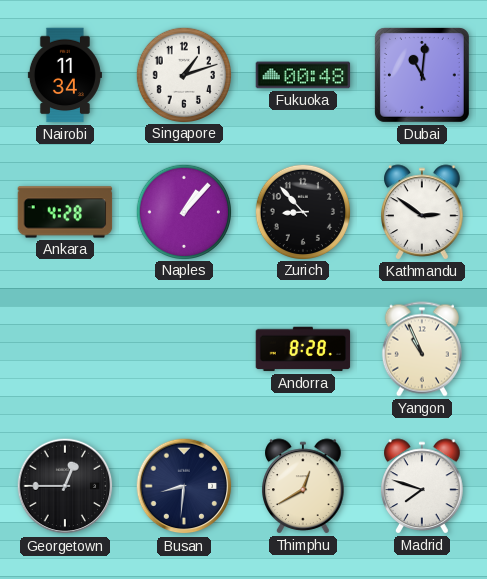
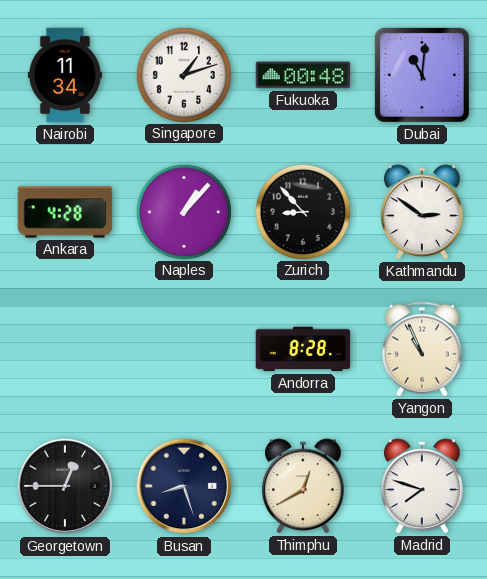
Busan: 8:31 -> 8:27
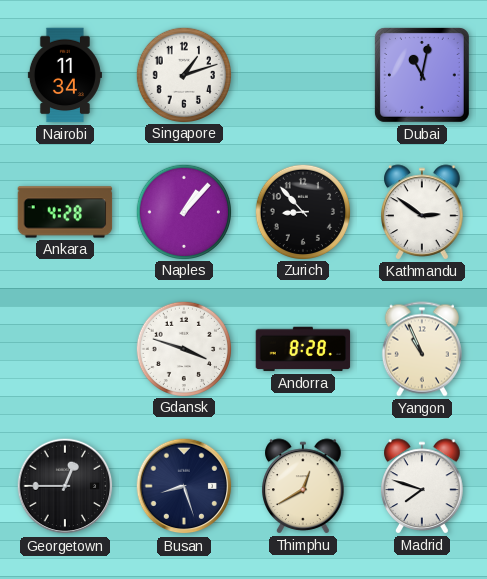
Fukuoka: 00:48 -> none
Dubai: 11:01 -> 11:02
Gdansk: none -> 3:48
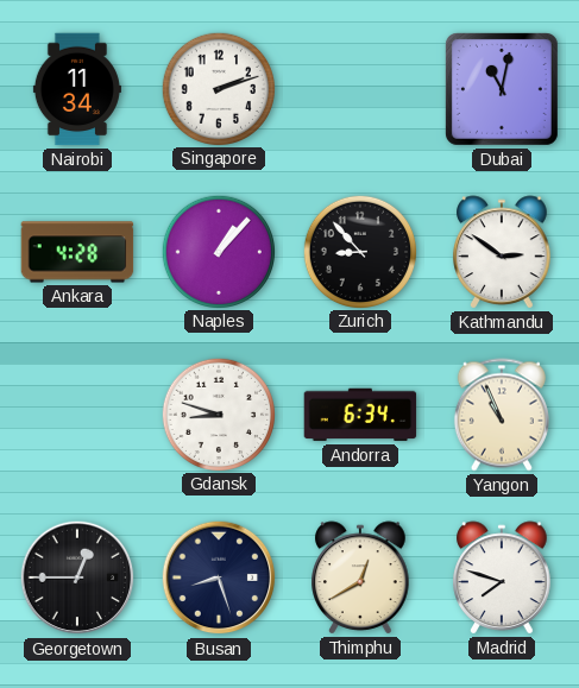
Singapore: 1:12 -> 2:12
Gdansk: 3:48 -> 8:48
Andorra: 8:28 -> 6:34
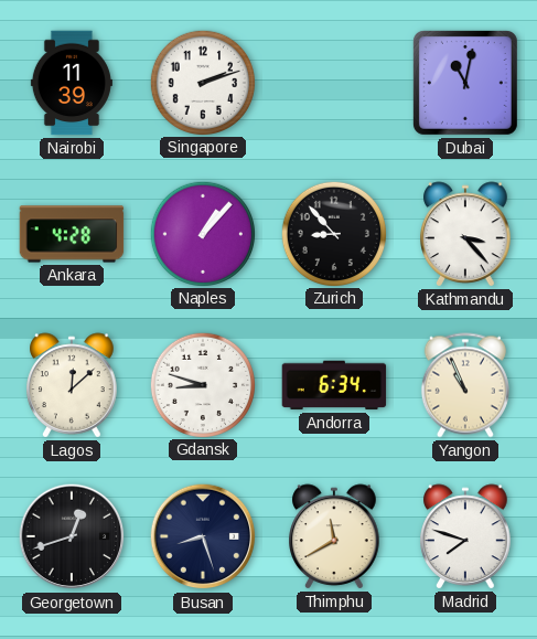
Nairobi: 11:34 -> 11:39
Kathmandu: 2:51 -> 3:23
Lagos: none -> 12:08
Georgetown: 12:45 -> 12:42
Thimphu: 12:40 -> 11:40
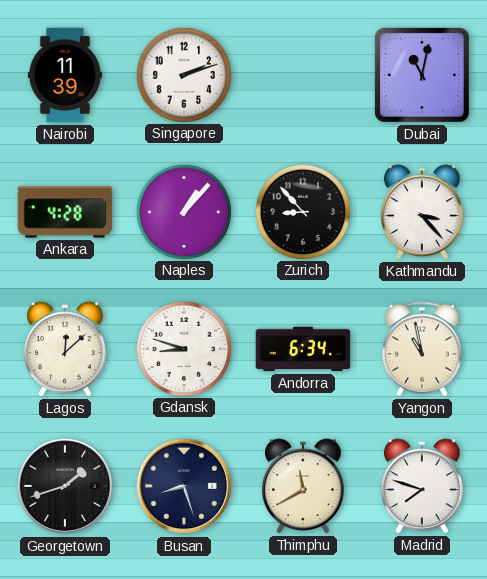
Yangon: 10:56 -> 10:58
Georgetown: 12:42 -> 1:42
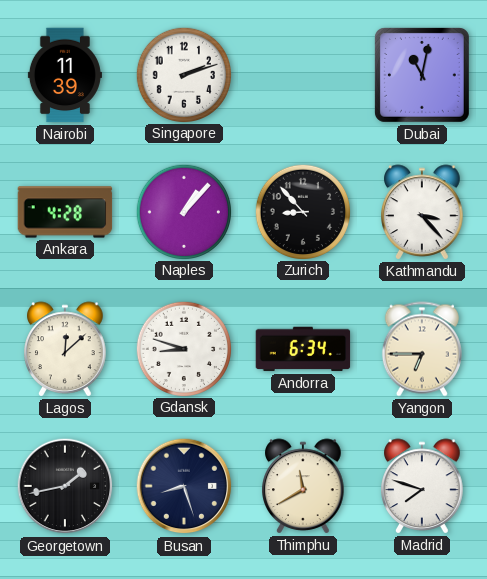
Yangon: 10:58 -> 6:45
Georgetown: 1:42 -> 1:43
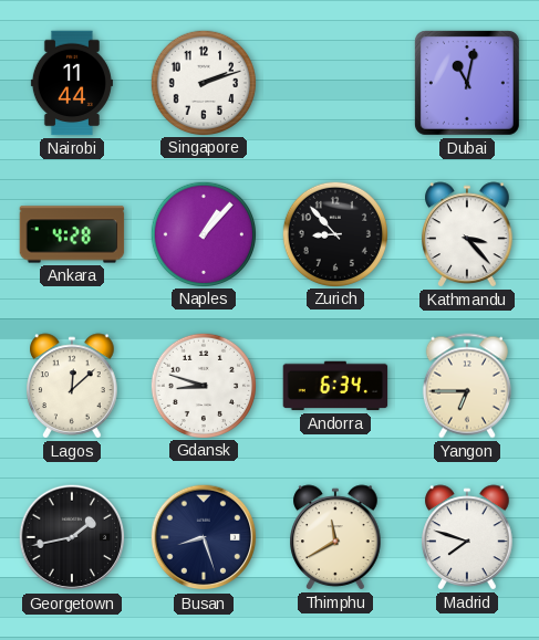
Nairobi: 11:39 -> 11:44
